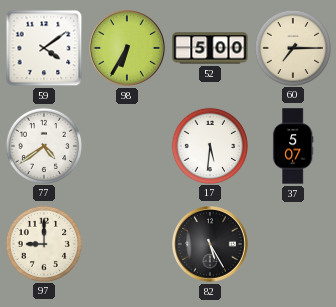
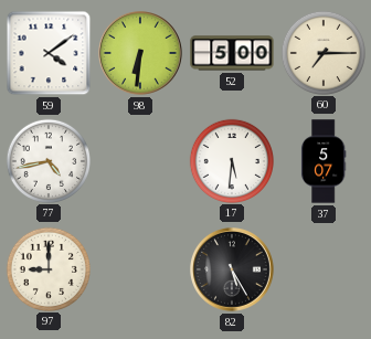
98: 6:35 -> 6:31
77: 4:39 -> 4:43
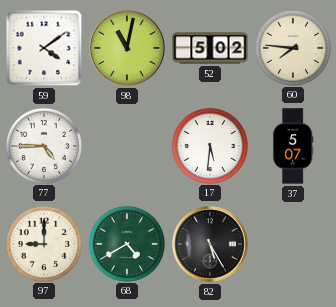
98: 6:31 -> 11:02
52: 5:00 -> 5:02
60: 7:15 -> 7:46
77: 4:43 -> 4:45
68: none -> 4:40
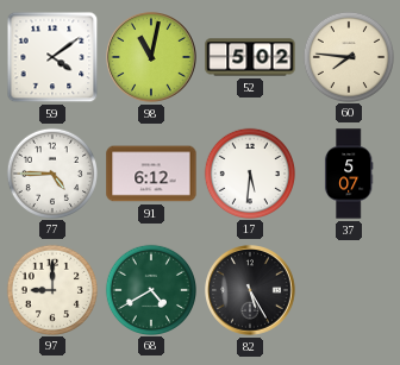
91: none -> 6:12
